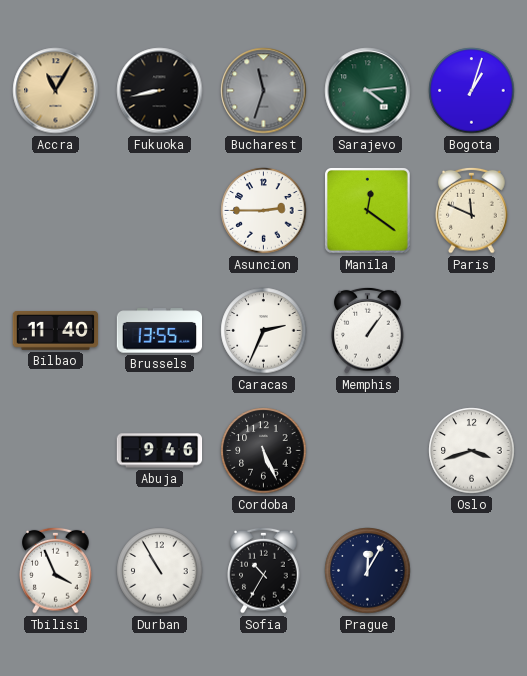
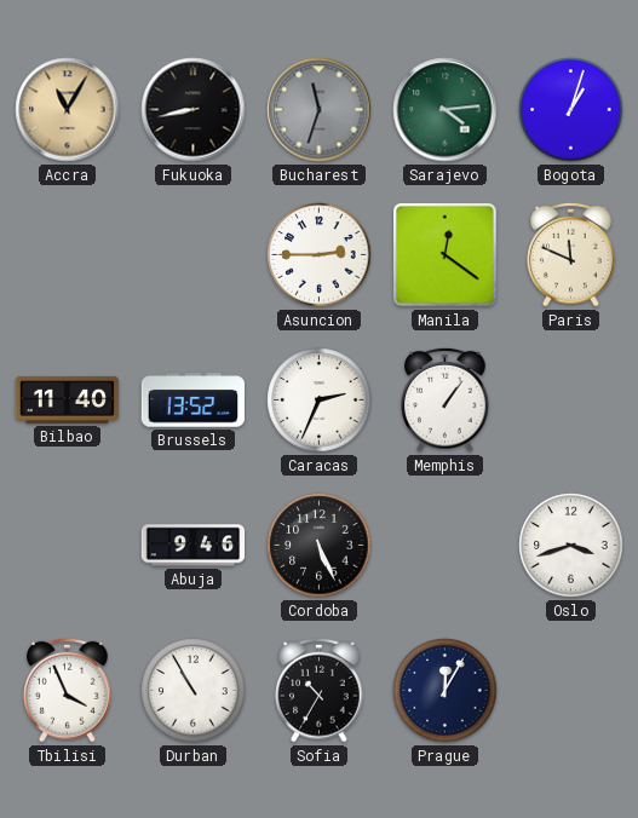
Brussels: 13:55 -> 13:52
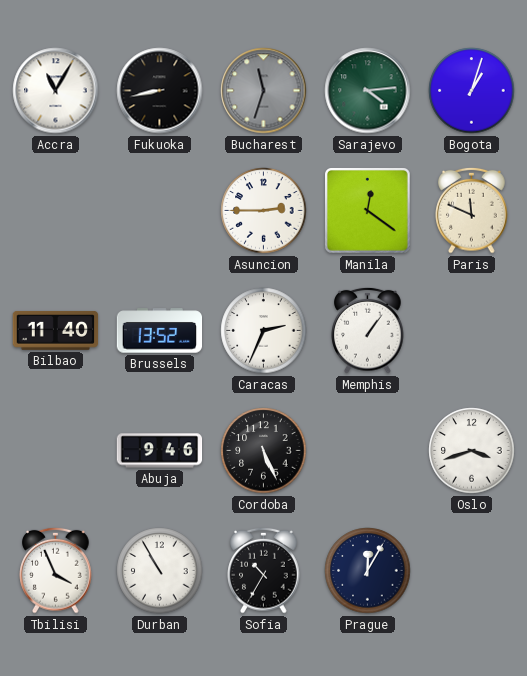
Accra dial: champagne -> white
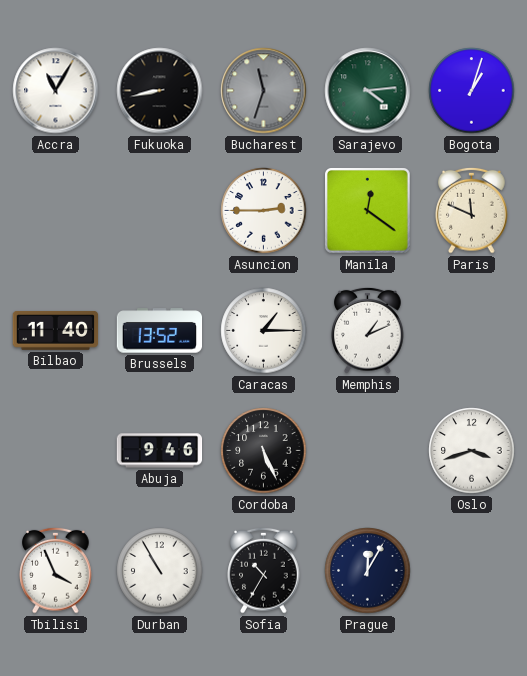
Caracas: 2:34 -> 1:15
Memphis: 1:06 -> 1:11
